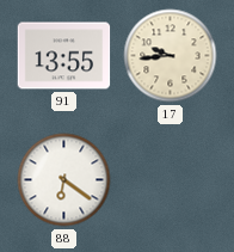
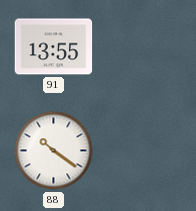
17: 9:44 -> none
88: 6:21 -> 10:21
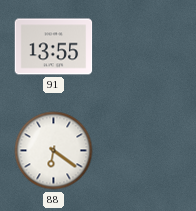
88: 10:21 -> 6:21
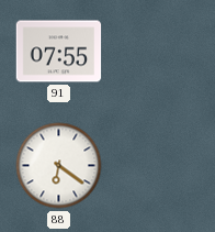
91: 13:55 -> 07:55
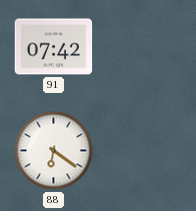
91: 07:55 -> 07:42
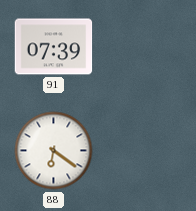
91: 07:42 -> 07:39
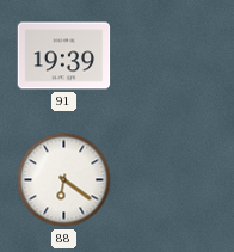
91: 07:39 -> 19:39
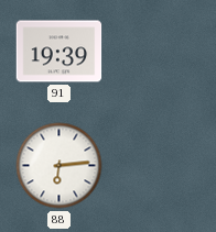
88: 6:21 -> 6:14
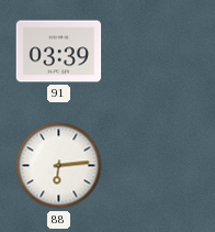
91: 19:39 -> 03:39
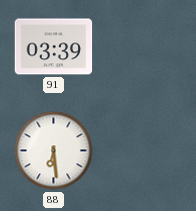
88: 6:14 -> 6:29
